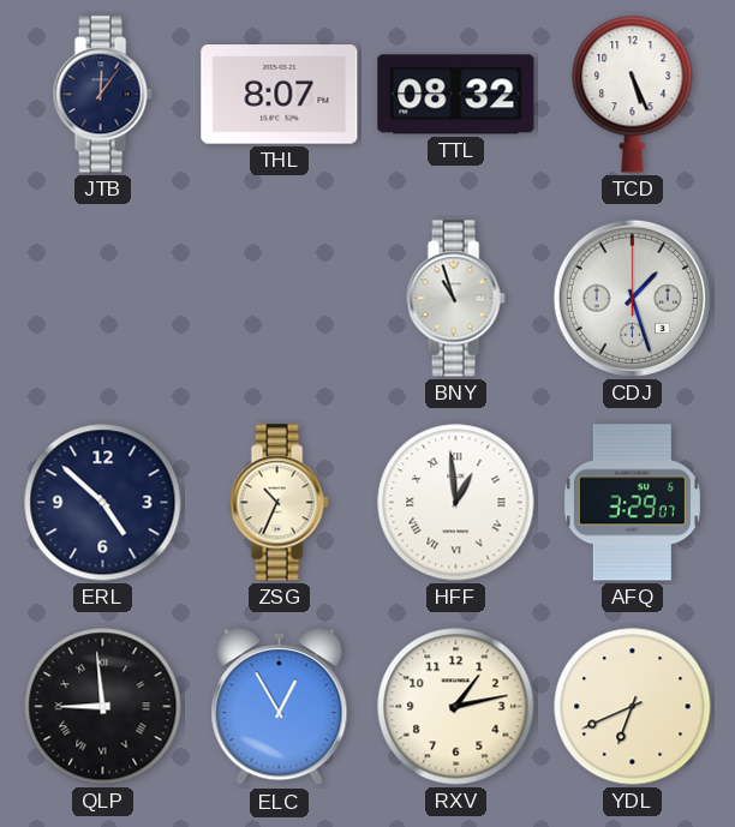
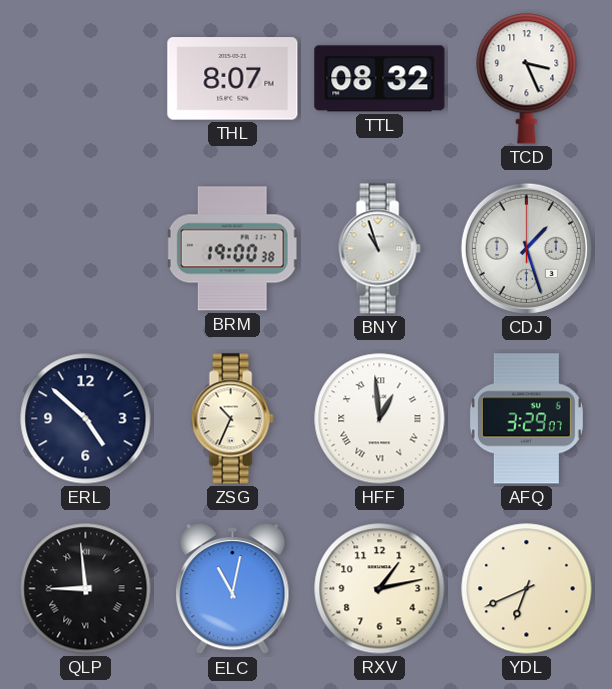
JTB: 12:06 -> none
TCD: 5:26 -> 3:26
BRM: none -> 19:00
ELC: 12:55 -> 11:02
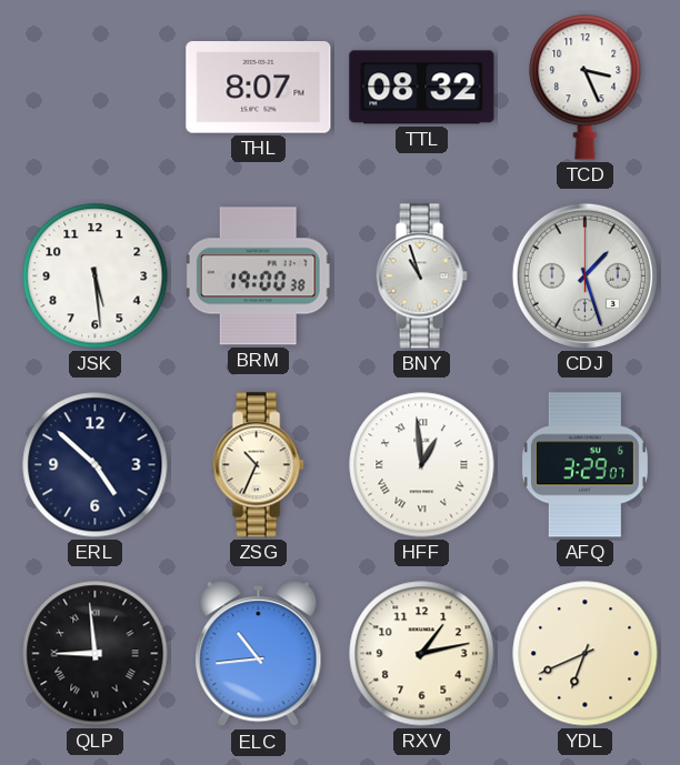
JSK: none -> 5:29
ELC: 11:02 -> 10:44
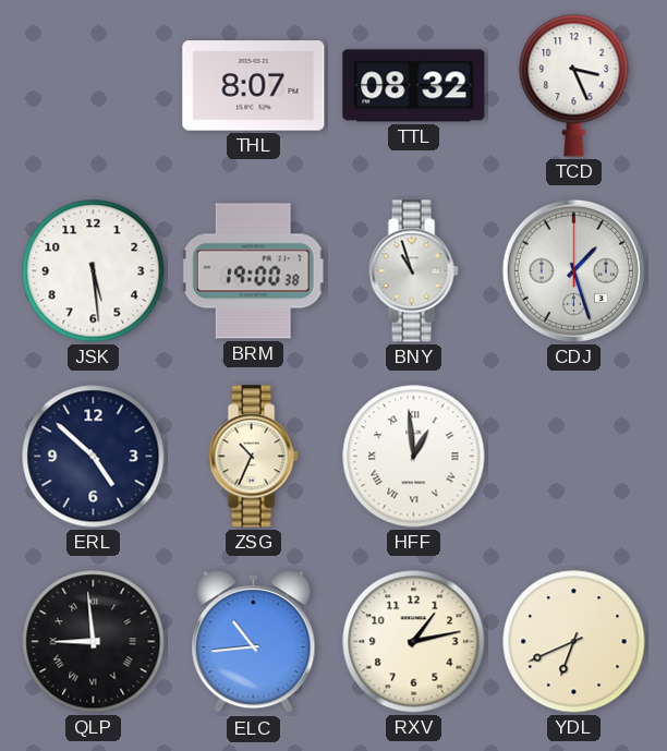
AFQ: 3:29 -> none
